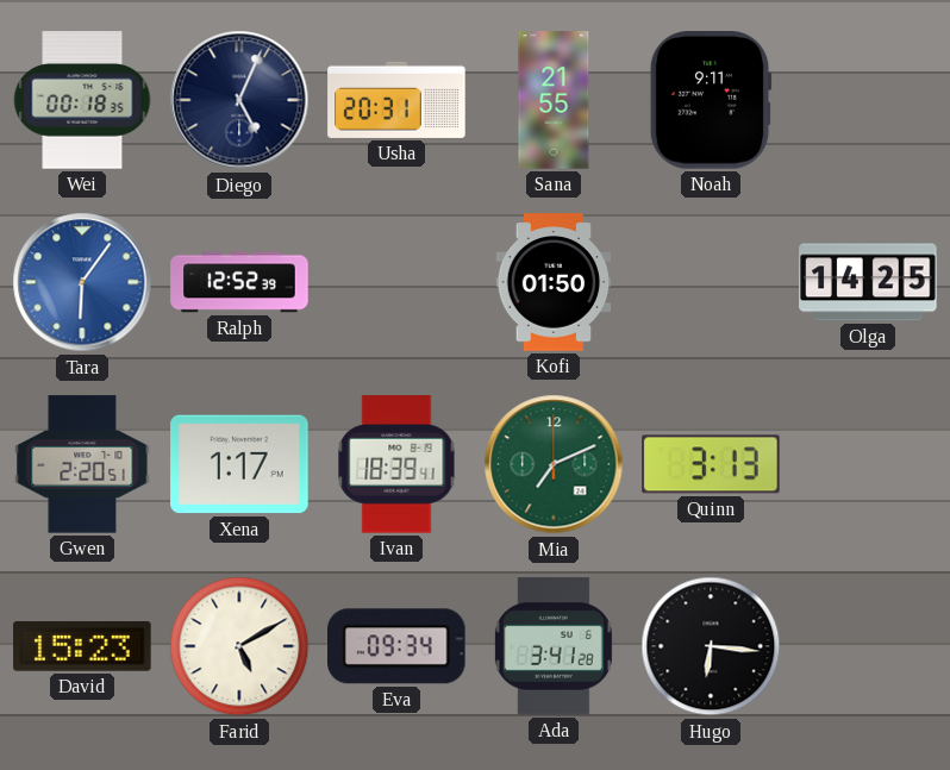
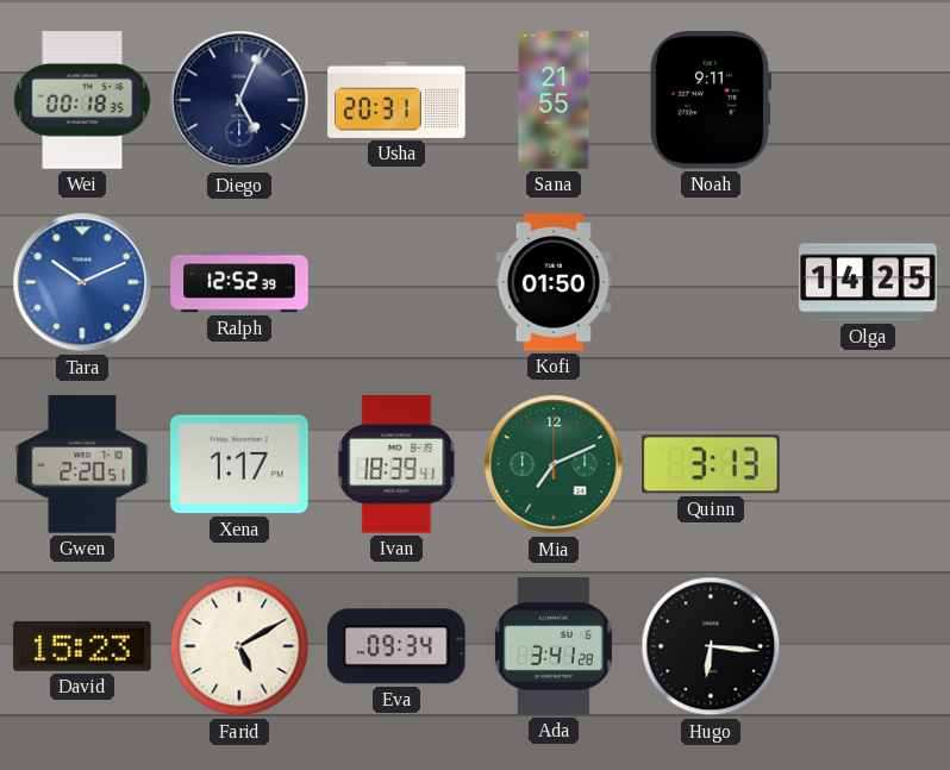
Tara: 6:06 -> 10:11
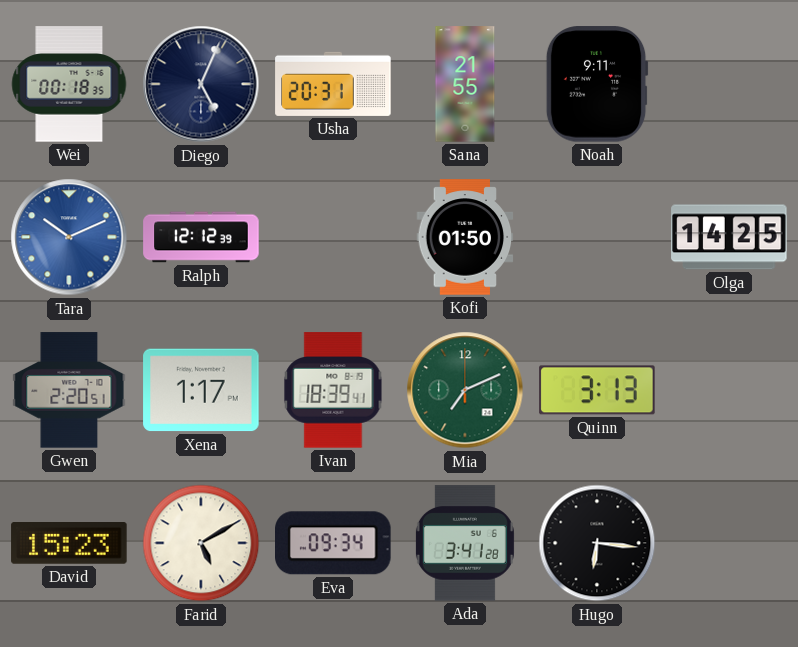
Ralph: 12:52 -> 12:12
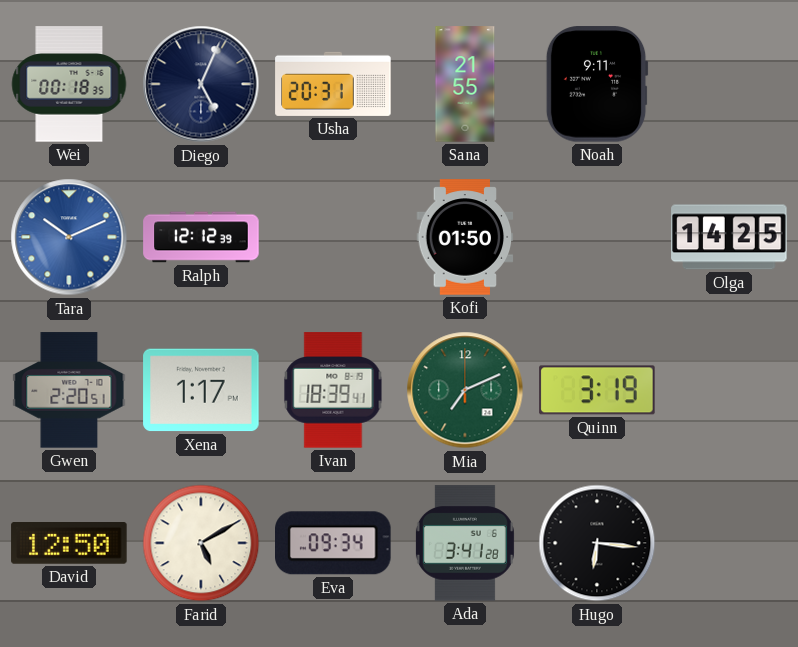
Quinn: 3:13 -> 3:19
David: 15:23 -> 12:50
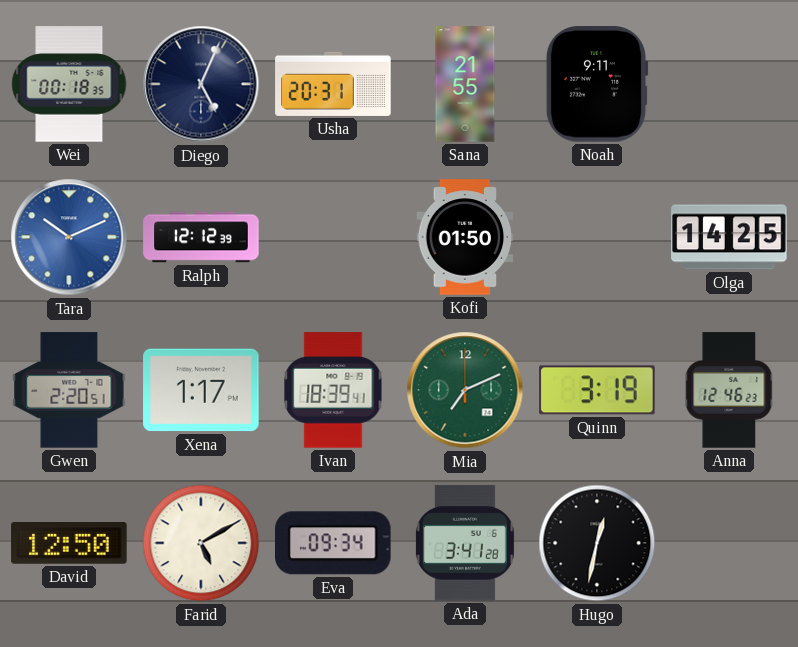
Anna: none -> 12:46
Hugo: 6:16 -> 12:32
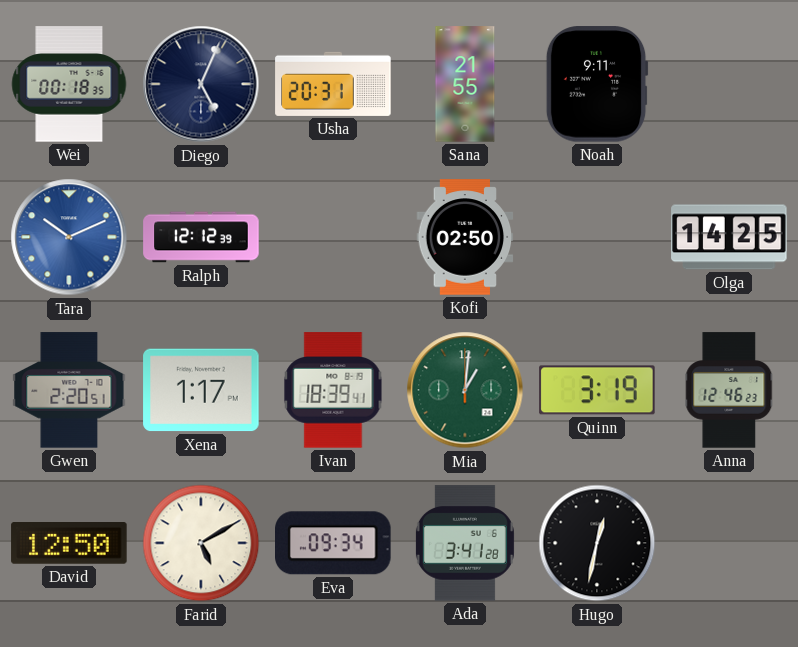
Kofi: 01:50 -> 02:50
Mia: 7:11 -> 1:01
